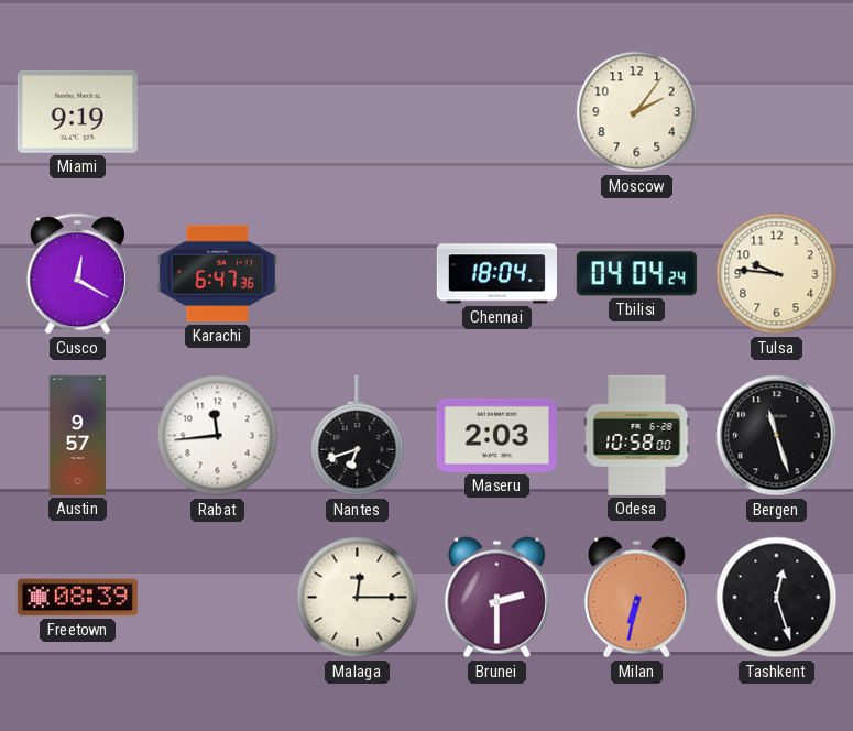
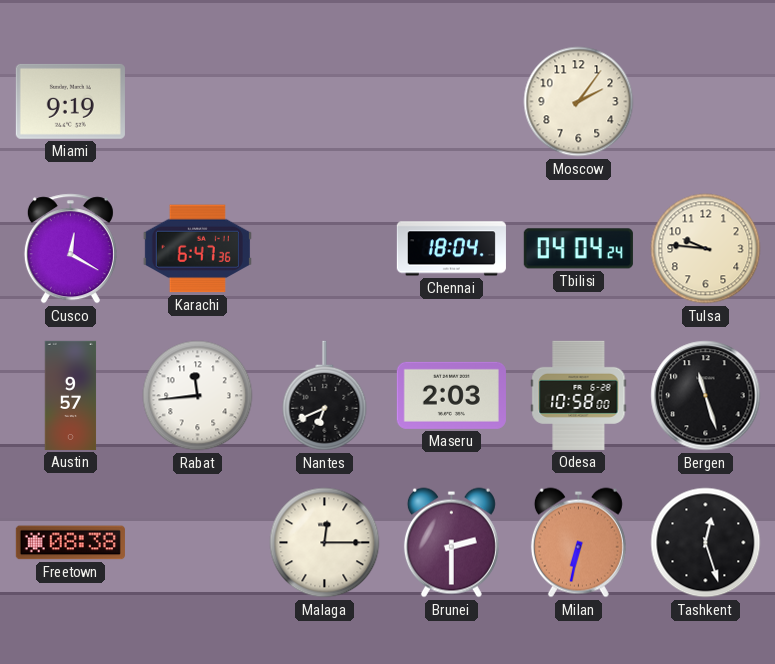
Nantes: 6:42 -> 6:41
Freetown: 08:39 -> 08:38
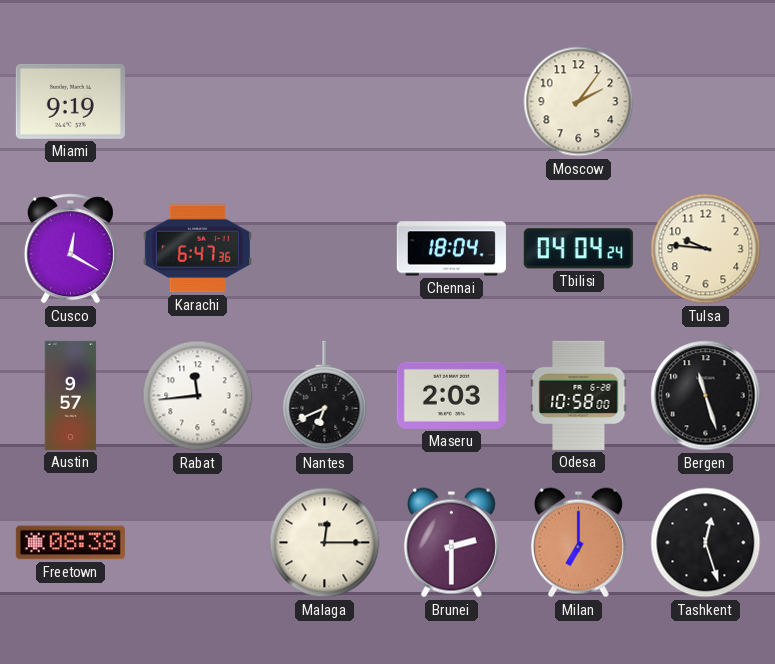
Milan: 6:32 -> 7:00
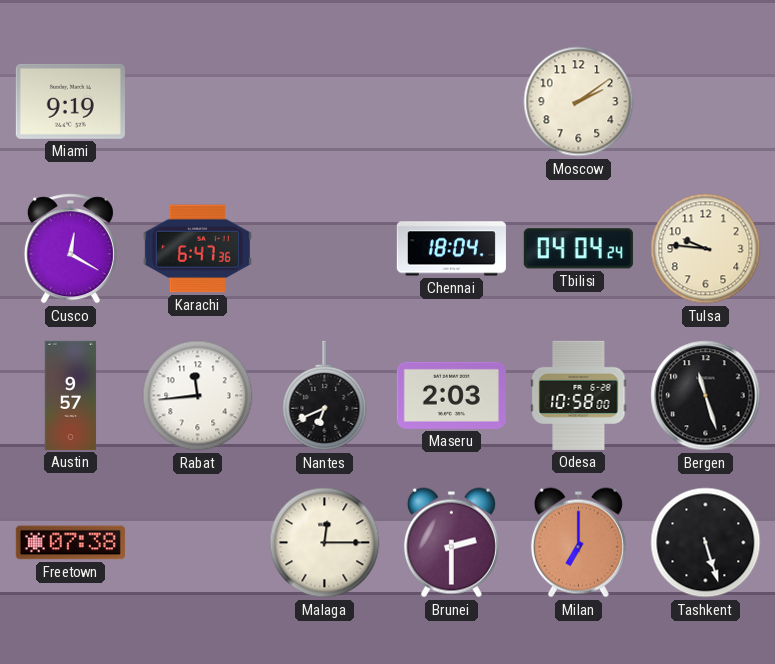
Moscow: 2:06 -> 2:09
Freetown: 08:38 -> 07:38
Tashkent: 12:27 -> 5:27
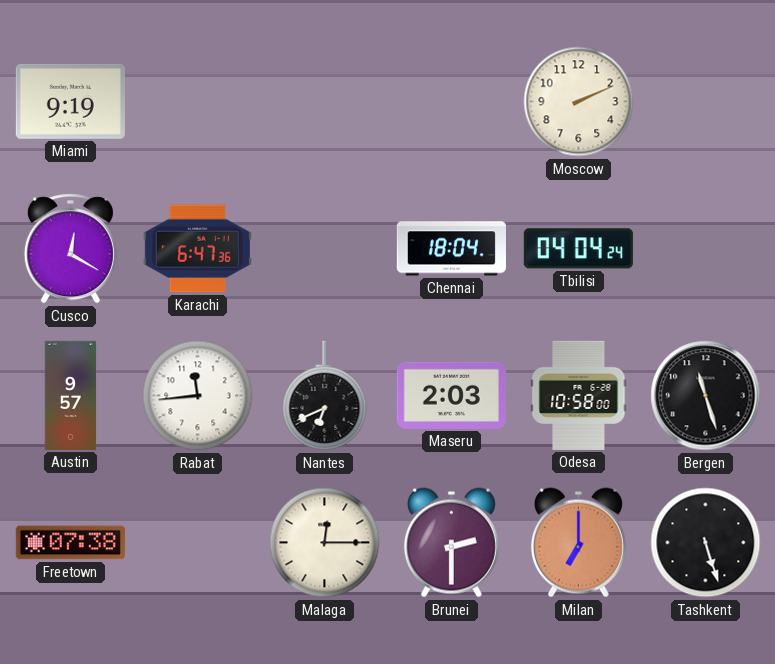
Moscow: 2:09 -> 2:11
Tulsa: 9:46 -> none
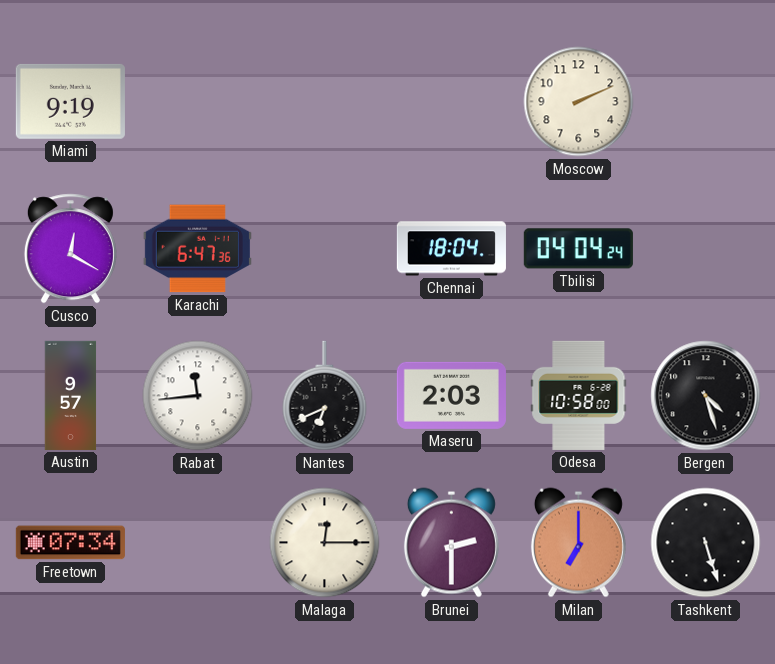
Bergen: 11:27 -> 4:27
Freetown: 07:38 -> 07:34
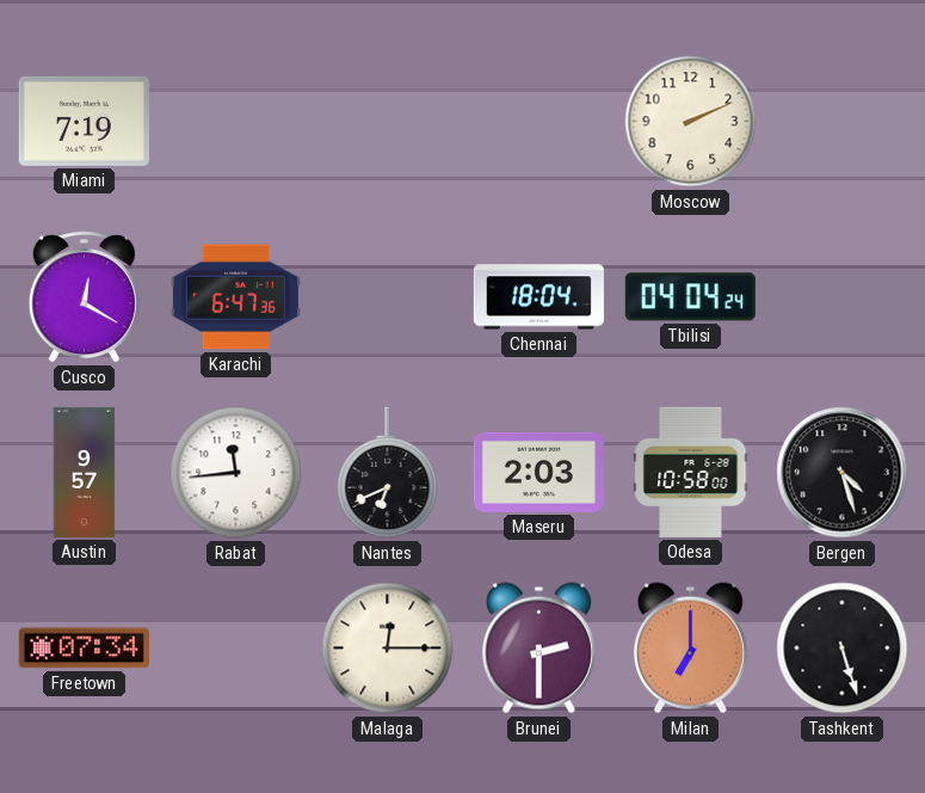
Miami: 9:19 -> 7:19
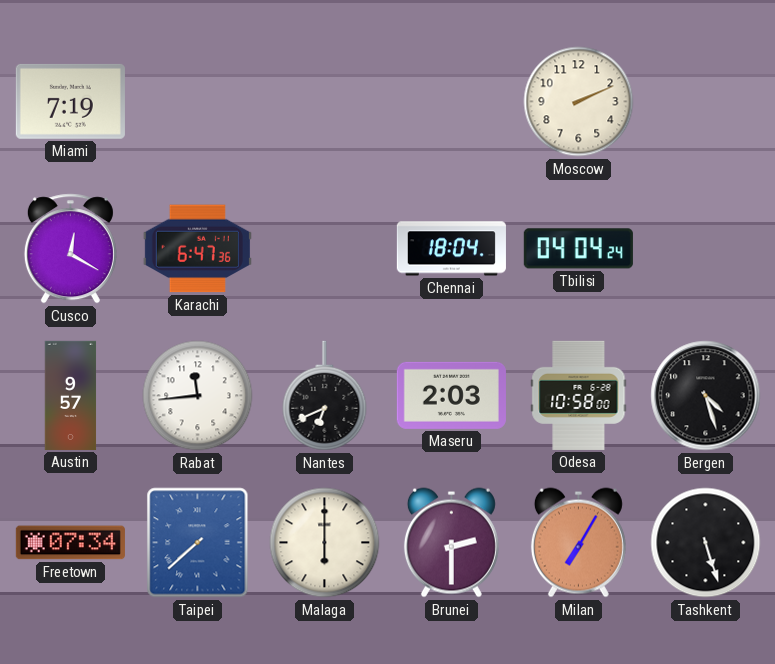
Taipei: none -> 7:38
Malaga: 12:15 -> 6:00
Milan: 7:00 -> 7:05
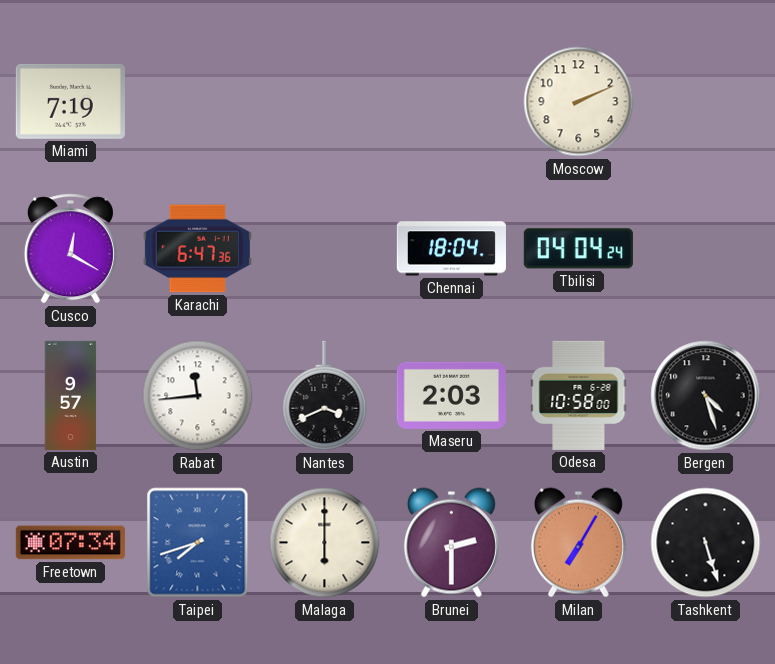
Nantes: 6:41 -> 3:41
Taipei: 7:38 -> 7:42
